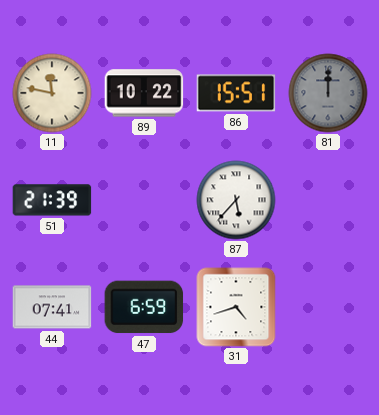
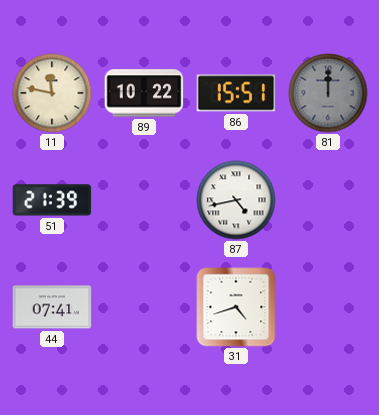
87: 5:37 -> 4:43
47: 6:59 -> none
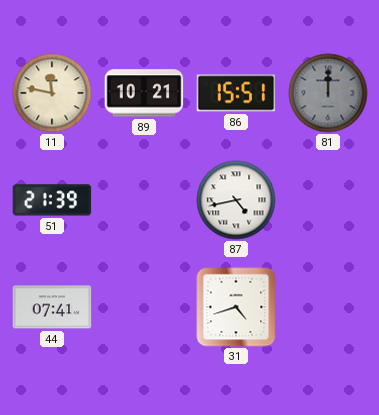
89: 10:22 -> 10:21
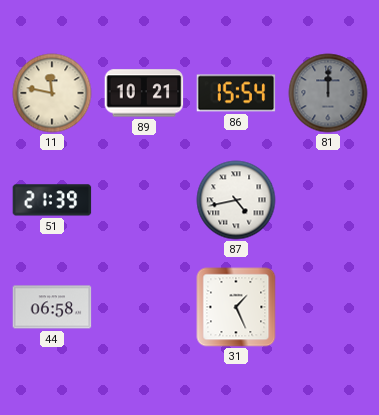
86: 15:51 -> 15:54
44: 07:41 -> 06:58
31: 4:42 -> 1:26
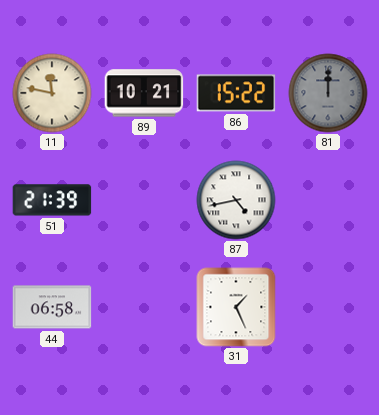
86: 15:54 -> 15:22
